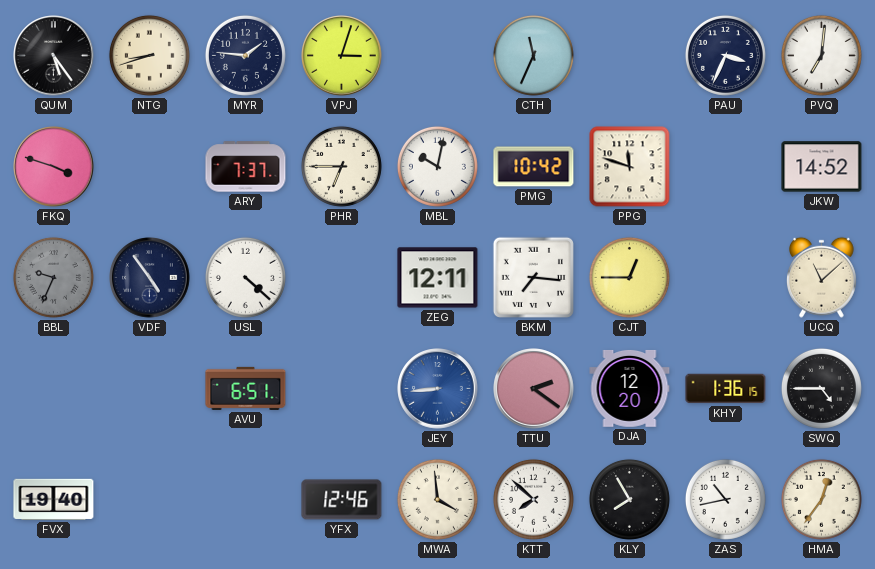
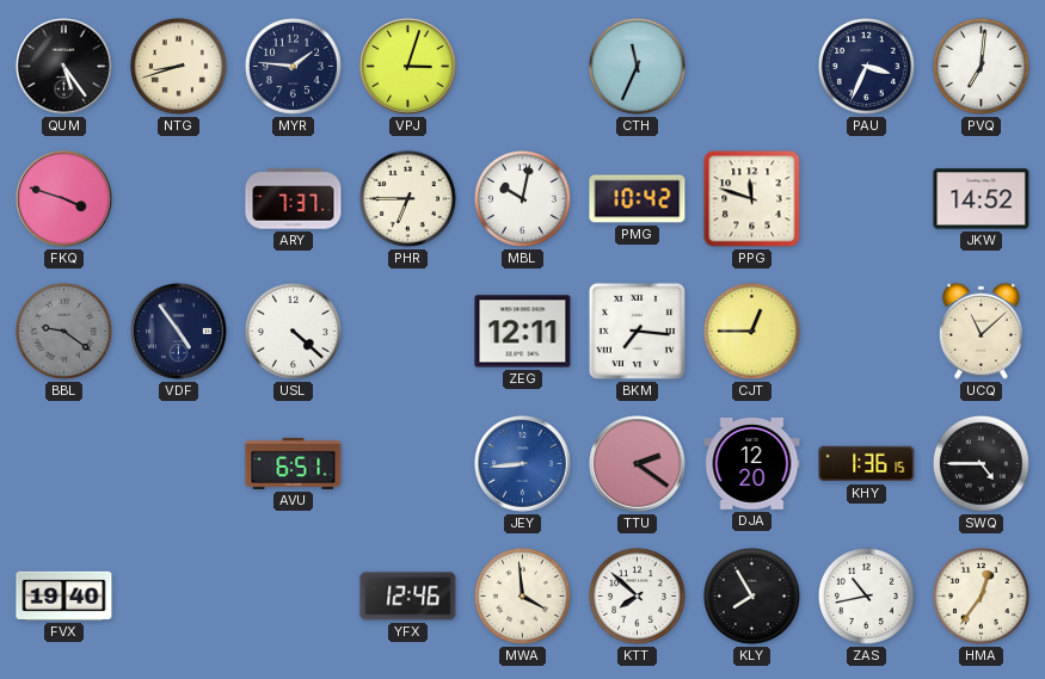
BBL: 9:34 -> 9:21
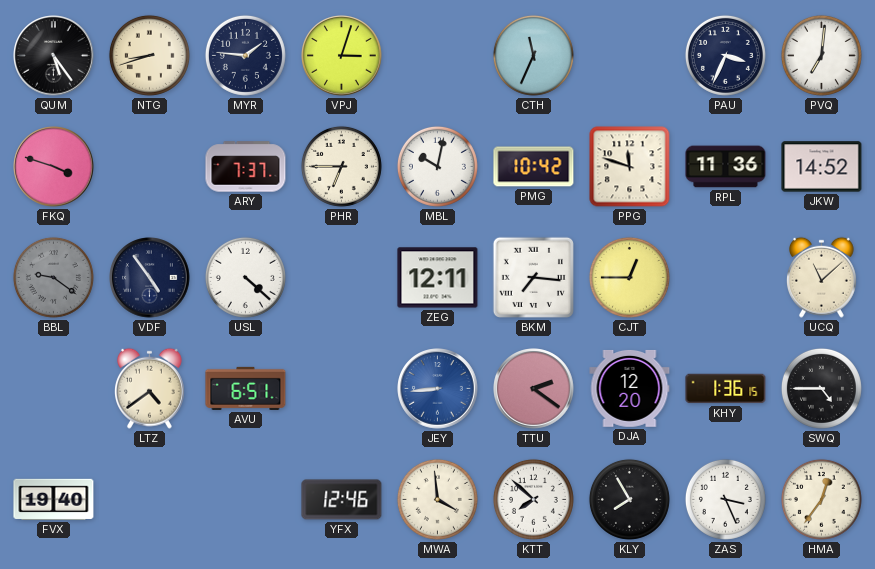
RPL: none -> 11:36
LTZ: none -> 4:39
ZAS: 10:43 -> 3:26
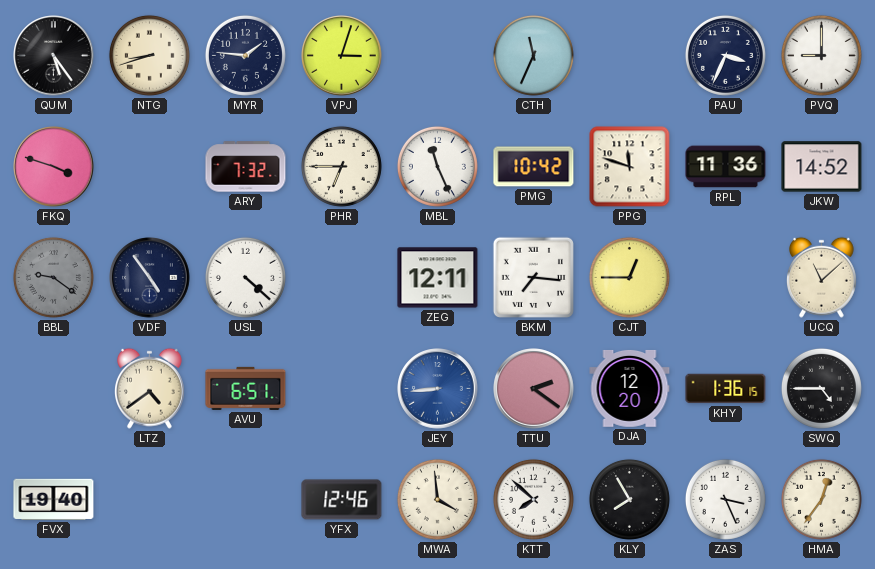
PVQ: 7:01 -> 9:00
ARY: 7:37 -> 7:32
MBL: 10:02 -> 11:26
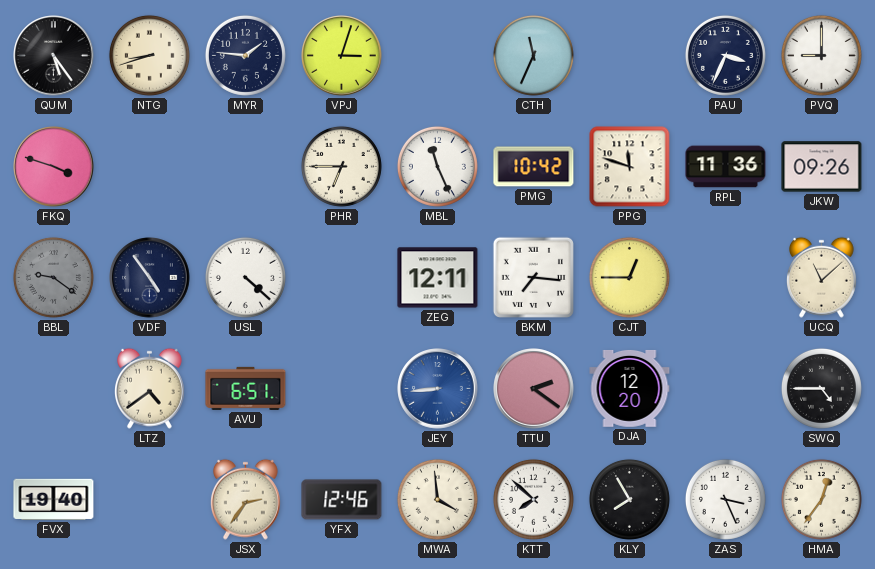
ARY: 7:32 -> none
JKW: 14:52 -> 09:26
KHY: 1:36 -> none
JSX: none -> 2:36
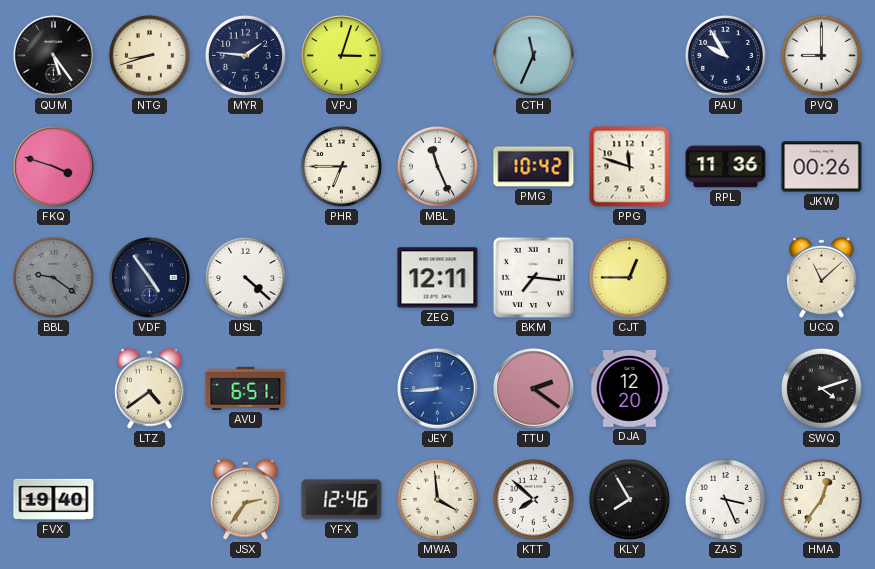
PAU: 3:34 -> 9:55
JKW: 09:26 -> 00:26
SWQ: 4:45 -> 4:12
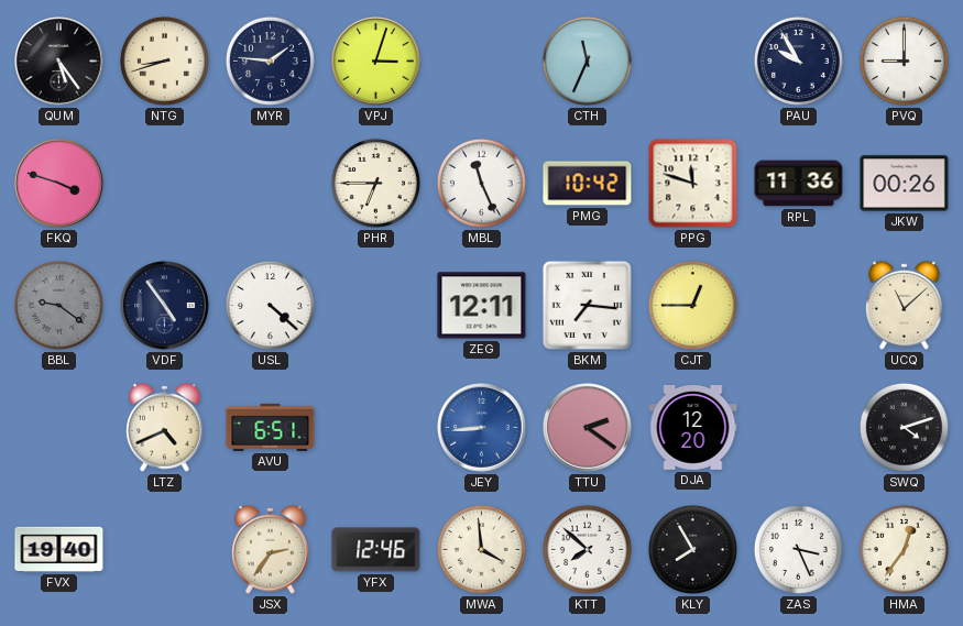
LTZ: 4:39 -> 4:41
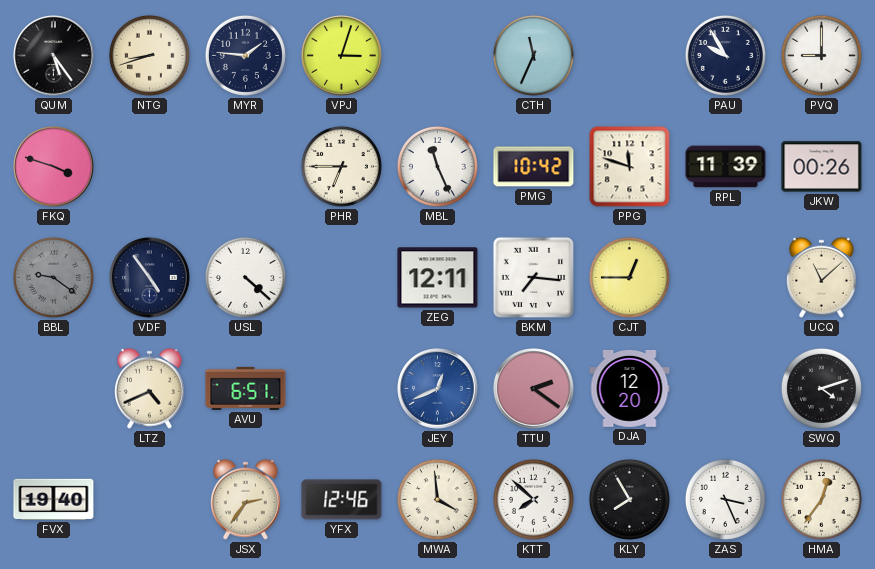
RPL: 11:36 -> 11:39
JEY: 8:44 -> 12:41
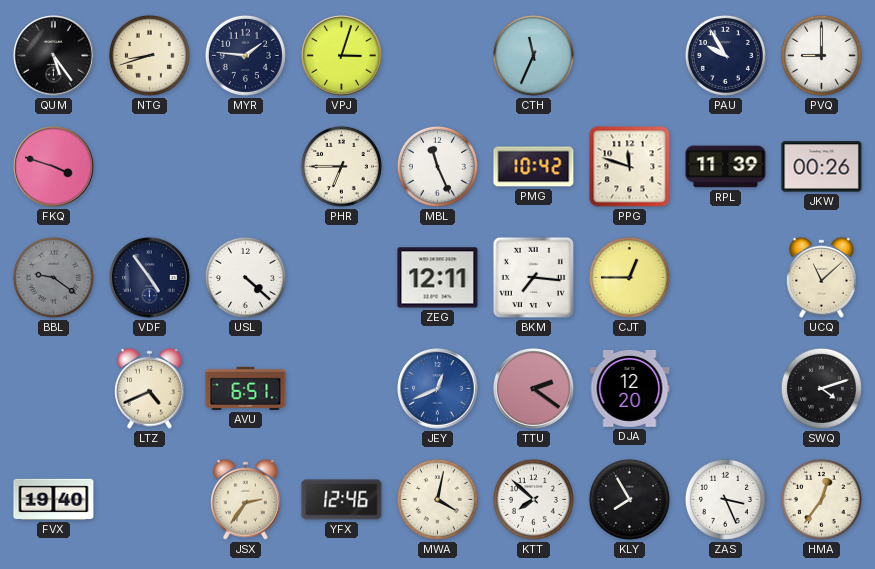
MWA: 3:59 -> 4:02
